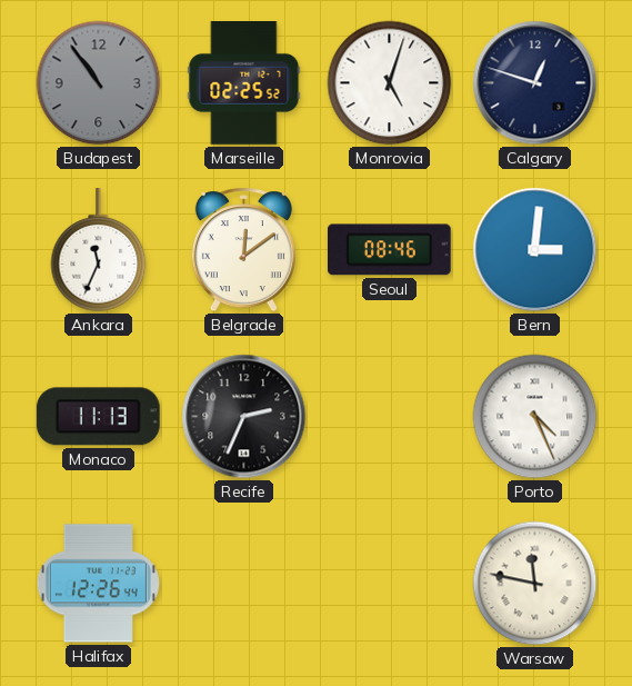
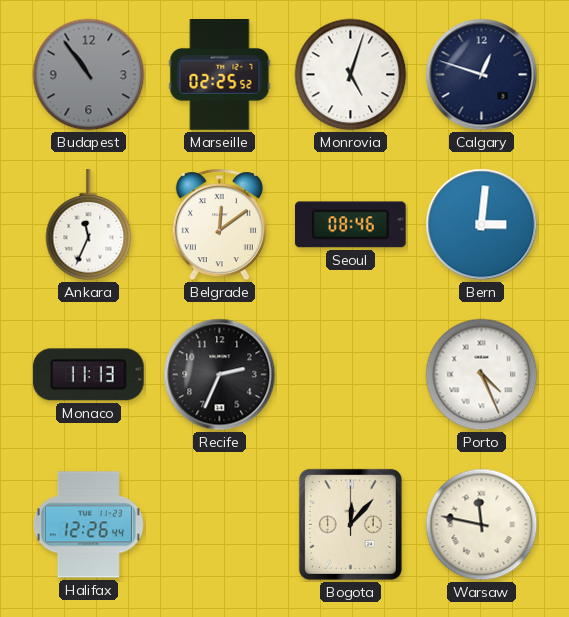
Bogota: none -> 12:07
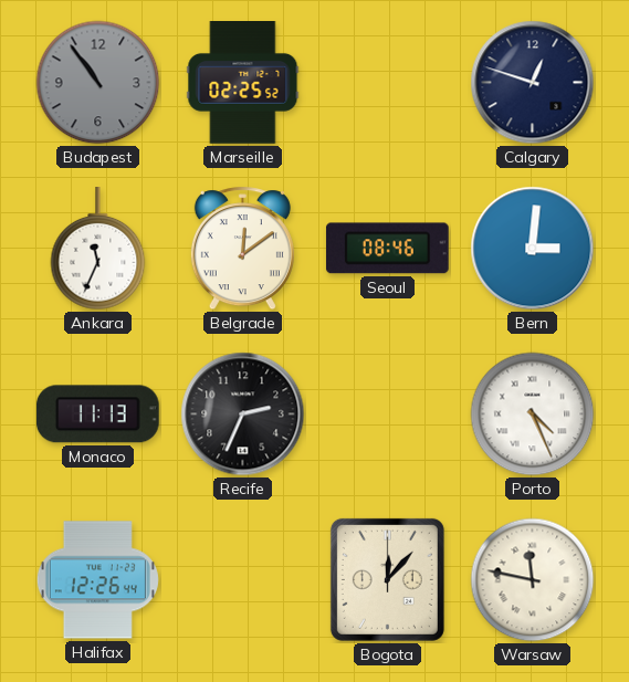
Monrovia: 5:03 -> none
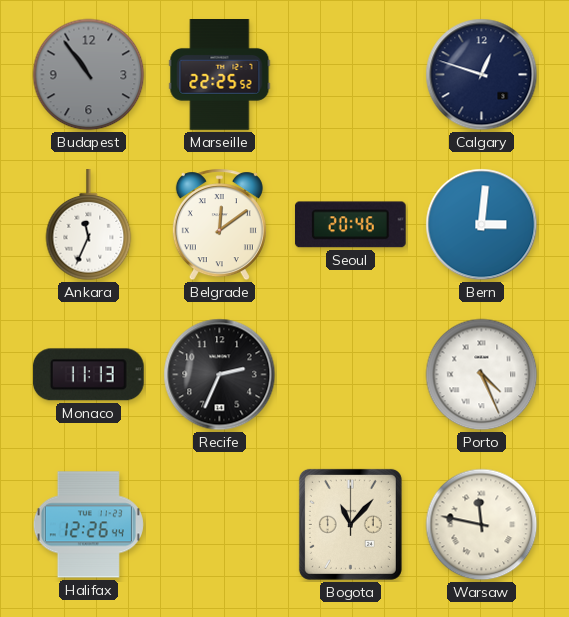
Marseille: 02:25 -> 22:25
Seoul: 08:46 -> 20:46
Bogota: 12:07 -> 11:07
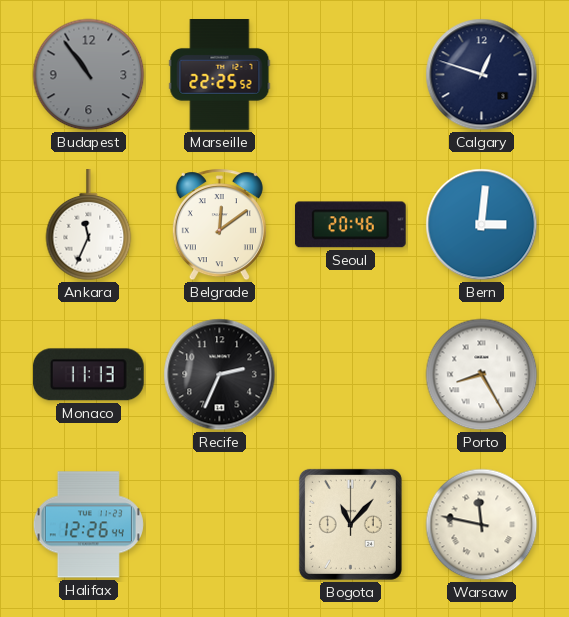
Porto: 4:26 -> 8:25
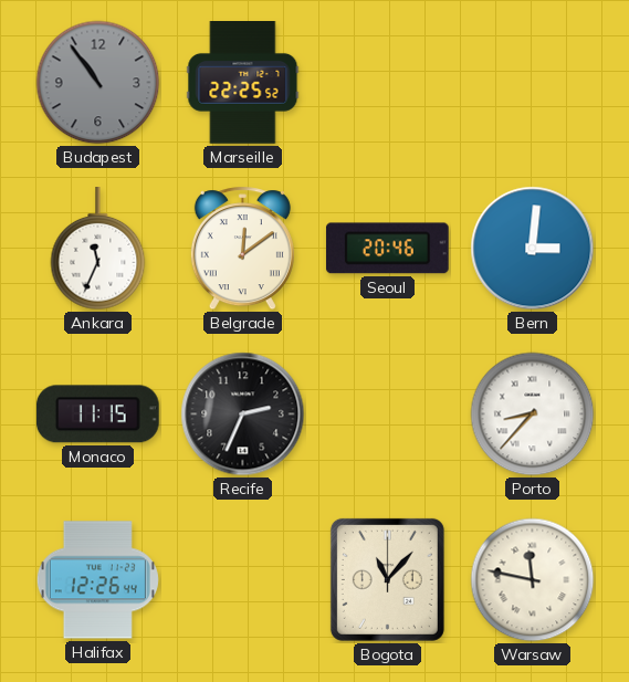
Calgary: 12:48 -> none
Monaco: 11:13 -> 11:15
Porto: 8:25 -> 8:37
